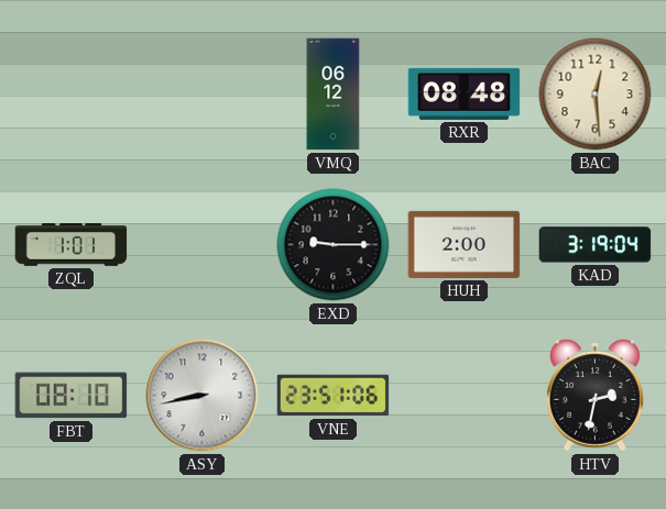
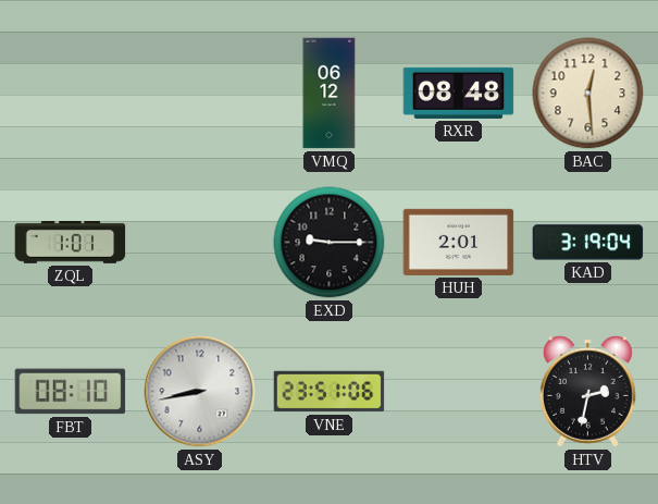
HUH: 2:00 -> 2:01
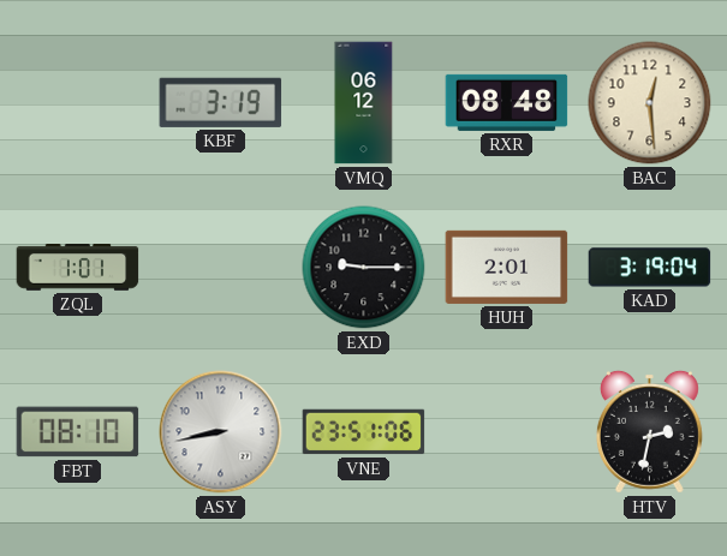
KBF: none -> 3:19
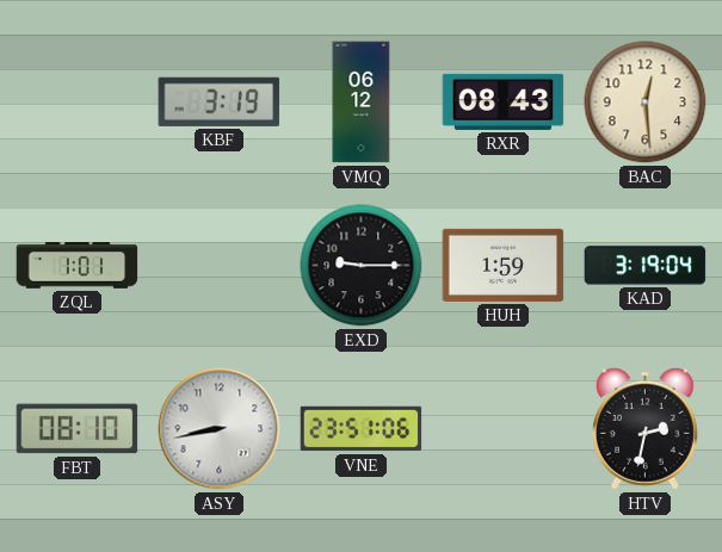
RXR: 08:48 -> 08:43
HUH: 2:01 -> 1:59
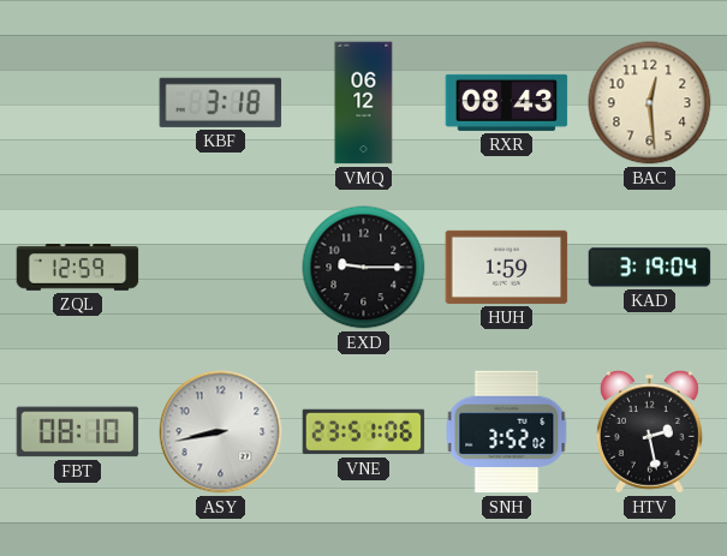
KBF: 3:19 -> 3:18
ZQL: 1:01 -> 12:59
SNH: none -> 3:52
HTV: 2:32 -> 2:28
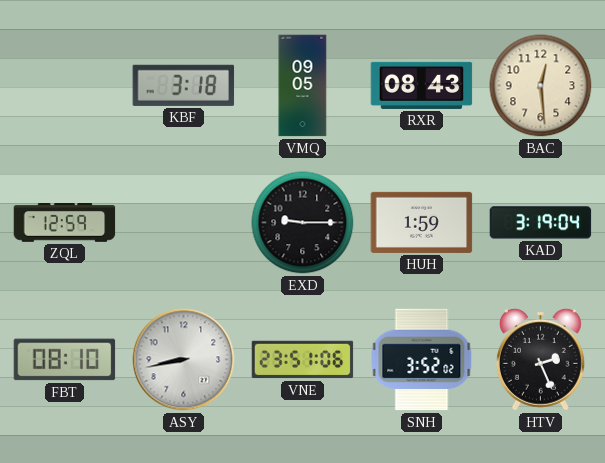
VMQ: 06:12 -> 09:05
HTV: 2:28 -> 2:26
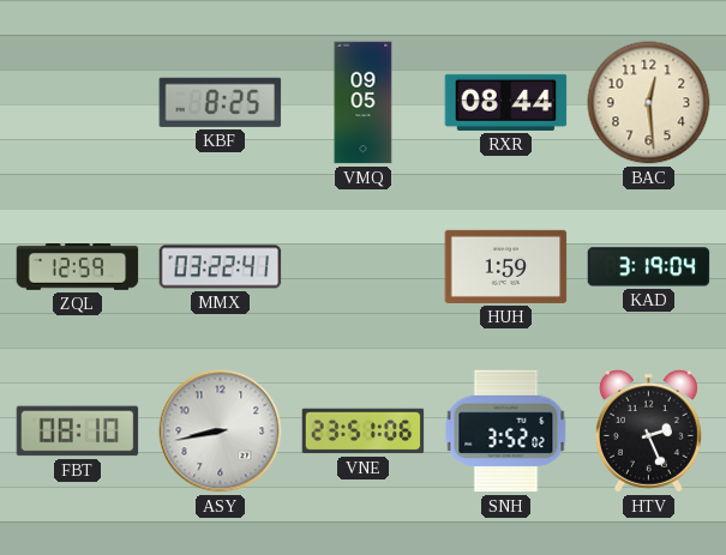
KBF: 3:18 -> 8:25
RXR: 08:43 -> 08:44
MMX: none -> 03:22
EXD: 9:15 -> none
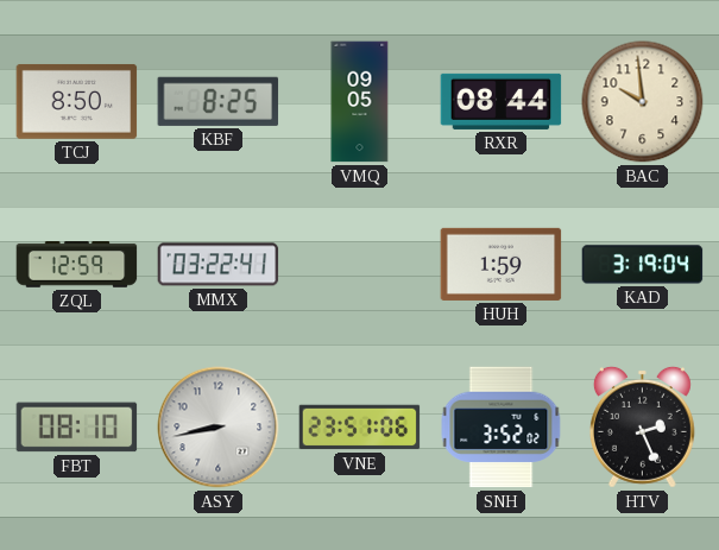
TCJ: none -> 8:50
BAC: 12:29 -> 9:59
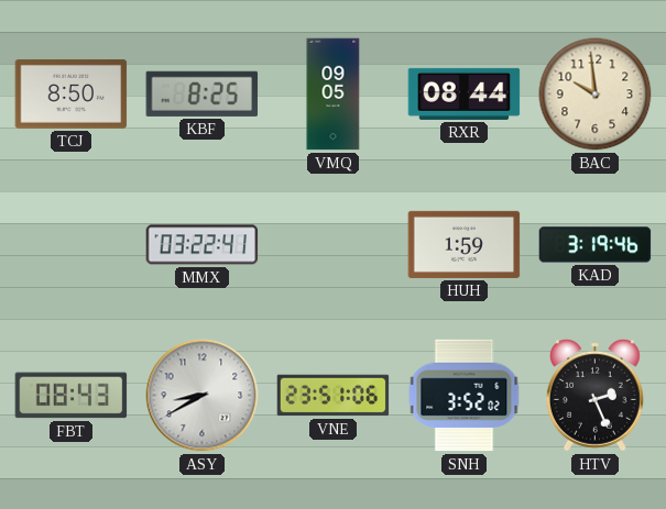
ZQL: 12:59 -> none
KAD: 3:19:04 -> 3:19:46
FBT: 08:10 -> 08:43
ASY: 8:43 -> 8:40
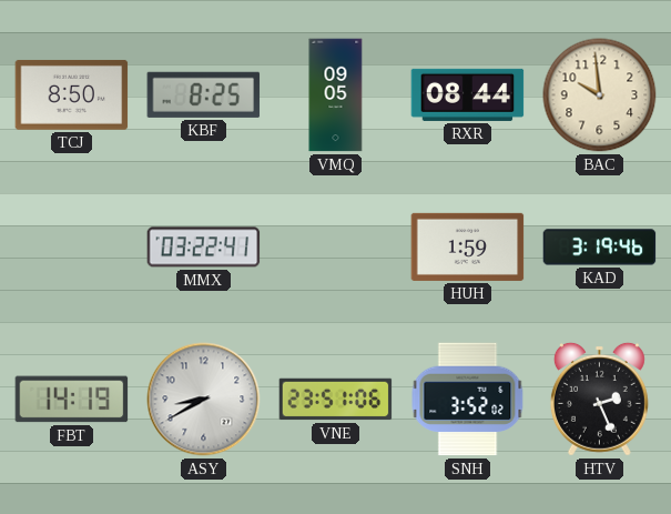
FBT: 08:43 -> 14:19
